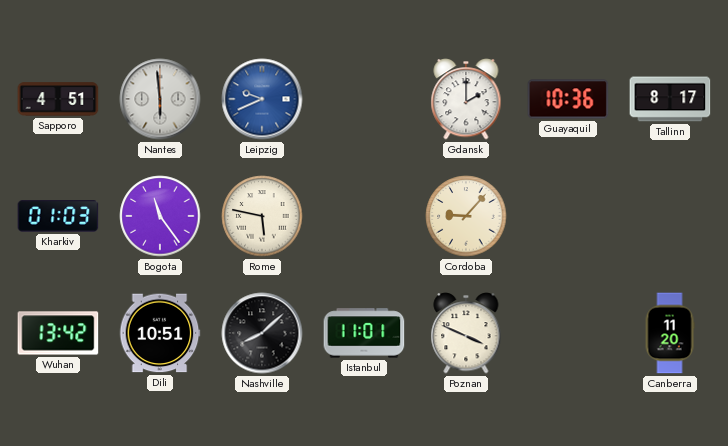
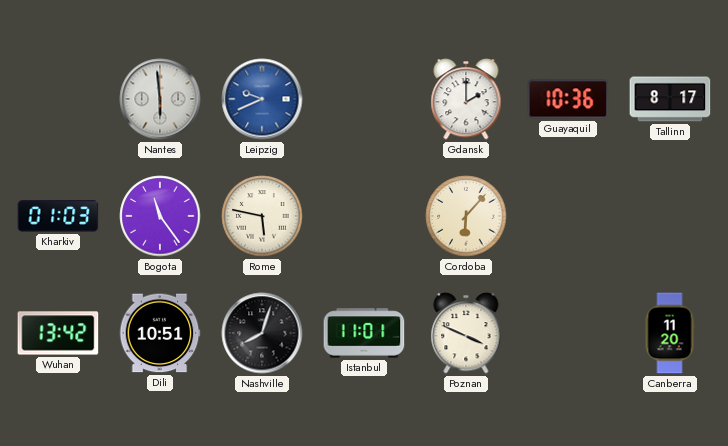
Sapporo: 4:51 -> none
Cordoba: 9:07 -> 6:07
Nashville: 8:08 -> 8:03
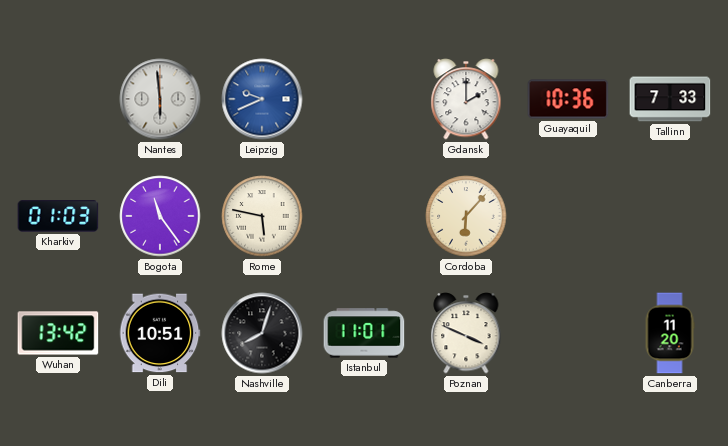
Tallinn: 8:17 -> 7:33
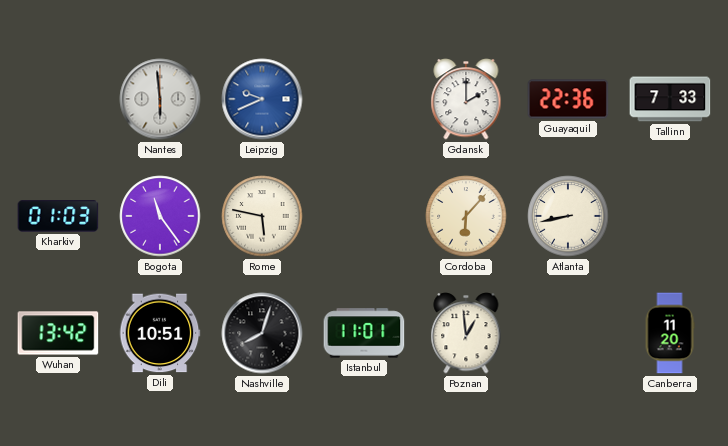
Guayaquil: 10:36 -> 22:36
Atlanta: none -> 8:43
Poznan: 3:49 -> 12:59
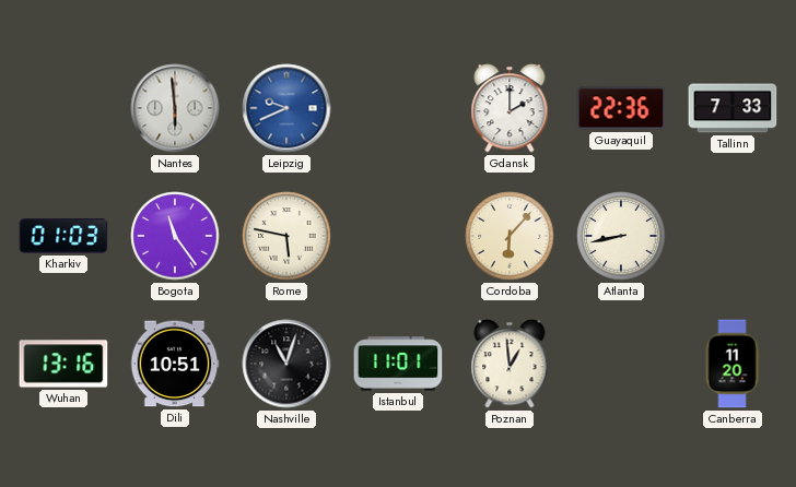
Wuhan: 13:42 -> 13:16
Nashville: 8:03 -> 11:03
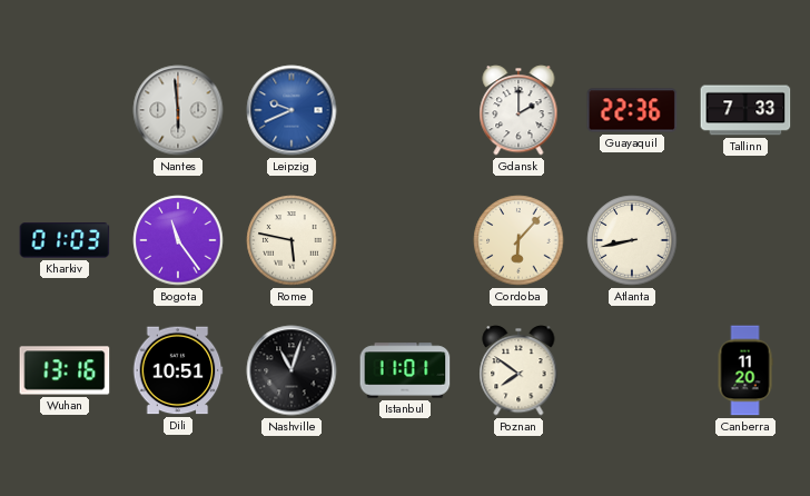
Poznan: 12:59 -> 7:51
